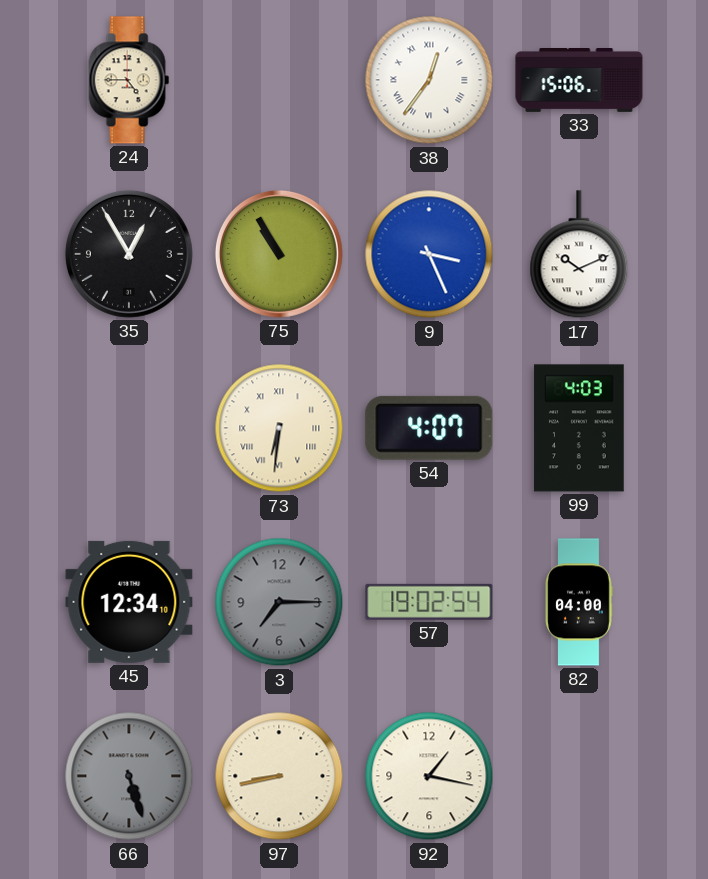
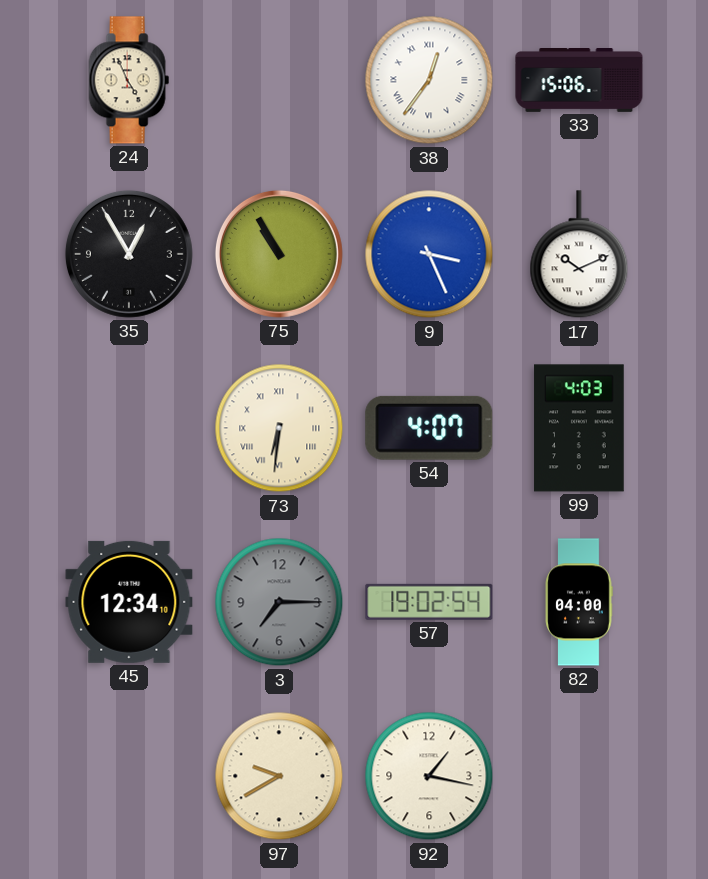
24: 4:45 -> 4:56
66: 5:27 -> none
97: 8:43 -> 9:40
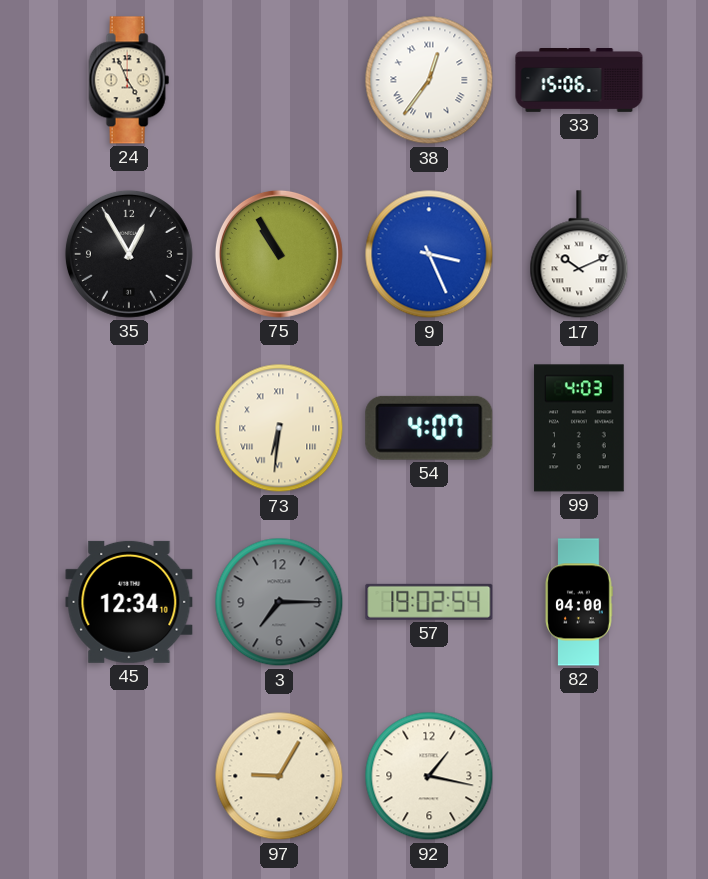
97: 9:40 -> 9:05
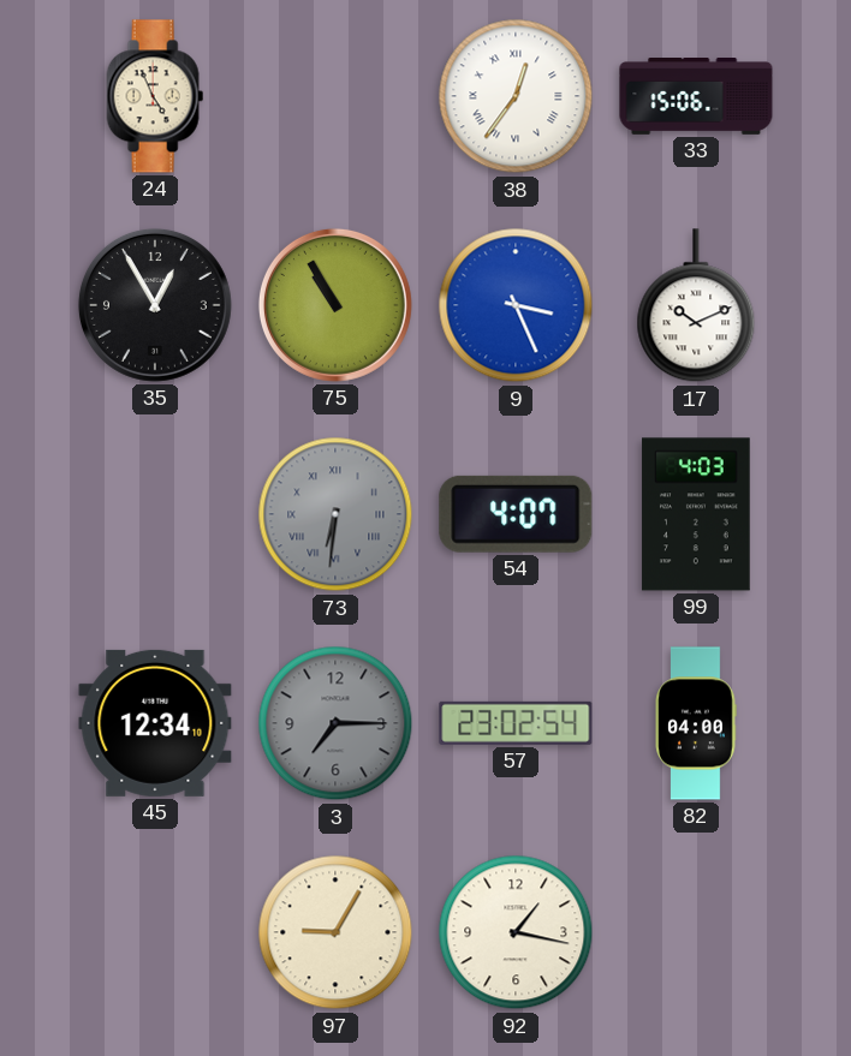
73 dial: cream -> grey
57: 19:02 -> 23:02
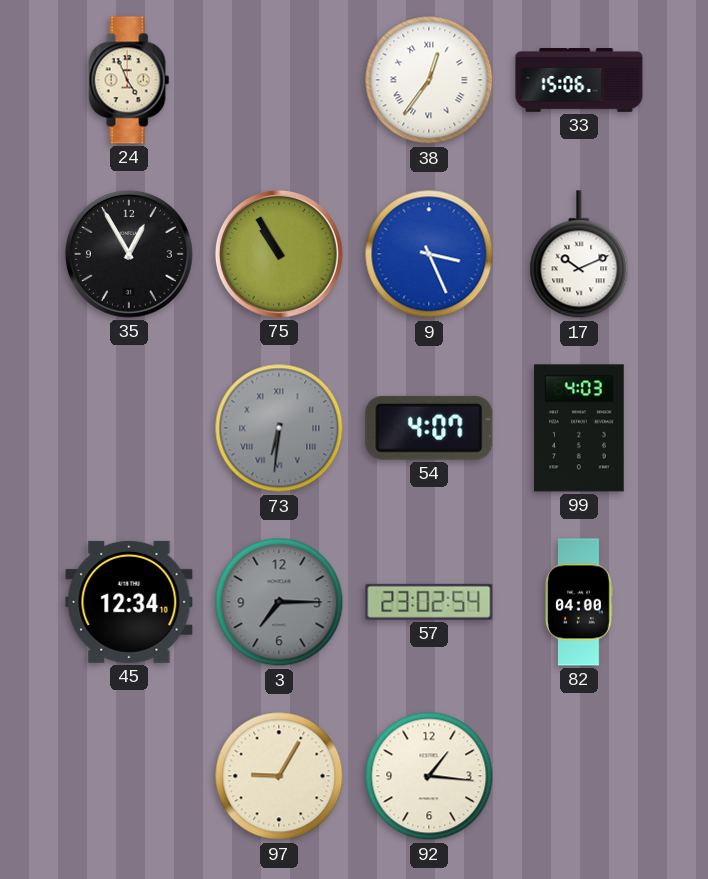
92: 1:17 -> 1:16
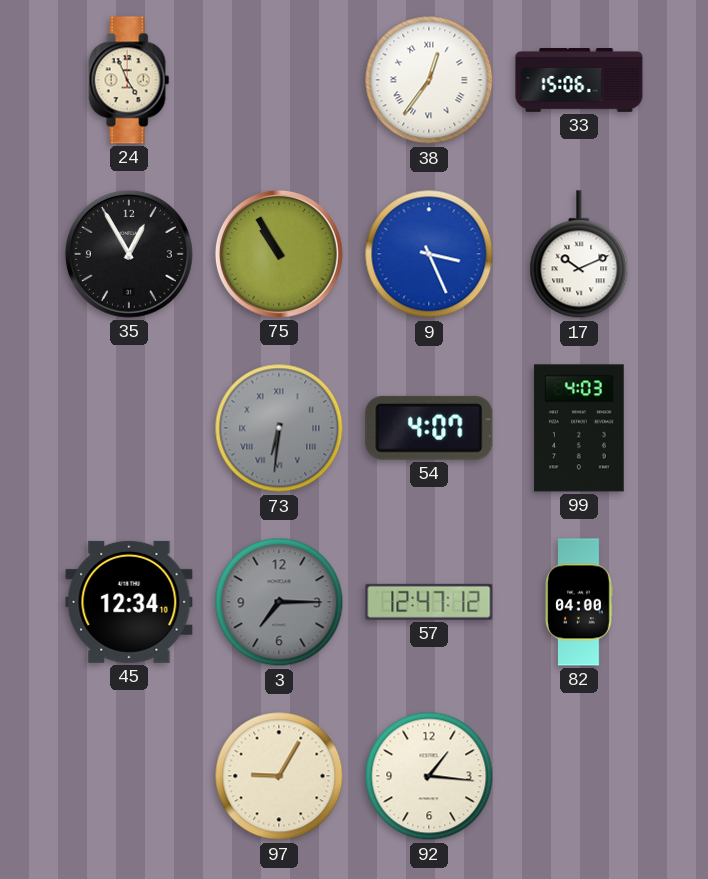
57: 23:02 -> 12:47
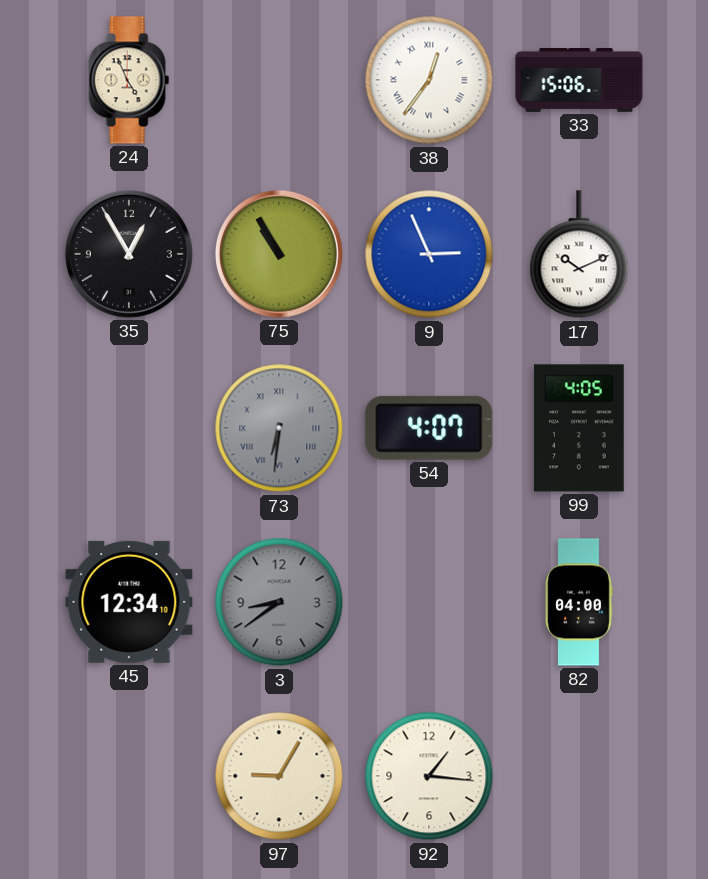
9: 3:26 -> 2:56
99: 4:03 -> 4:05
3: 7:15 -> 8:39
57: 12:47 -> none
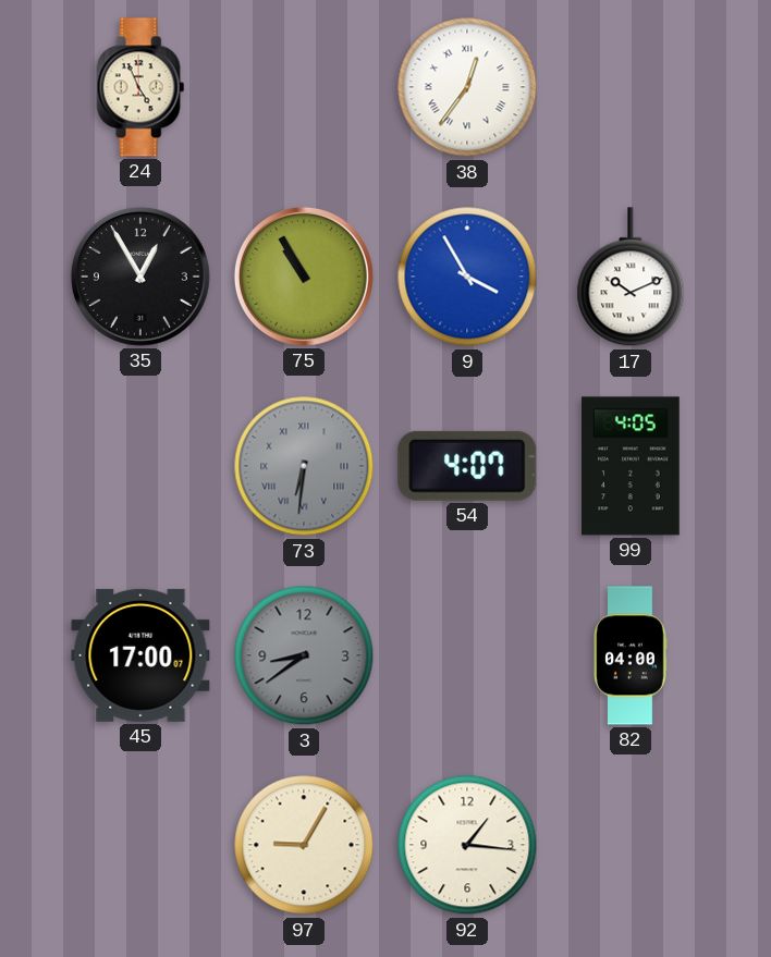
33: 15:06 -> none
9: 2:56 -> 3:55
45: 12:34 -> 17:00
